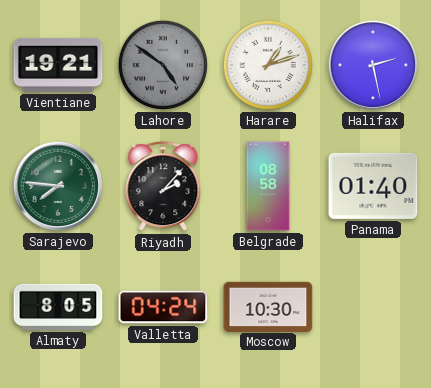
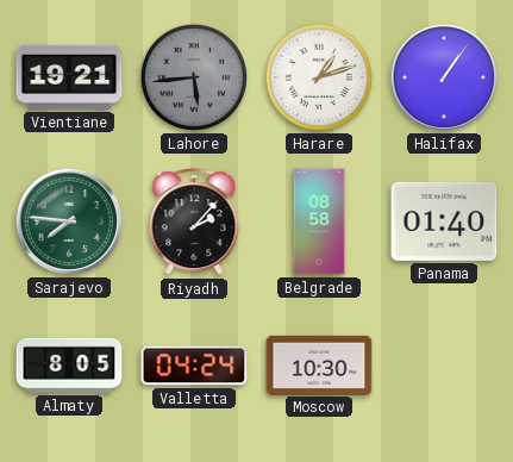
Lahore: 4:51 -> 5:44
Halifax: 2:28 -> 1:06
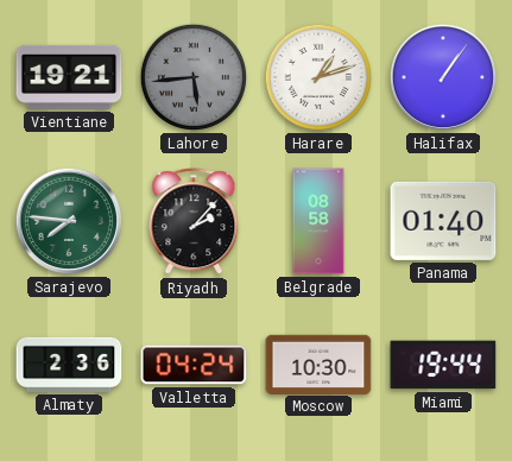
Almaty: 8:05 -> 2:36
Miami: none -> 19:44
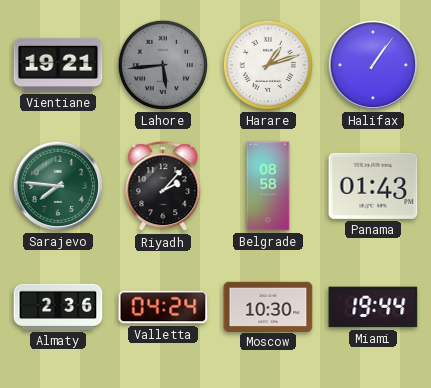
Panama: 01:40 -> 01:43
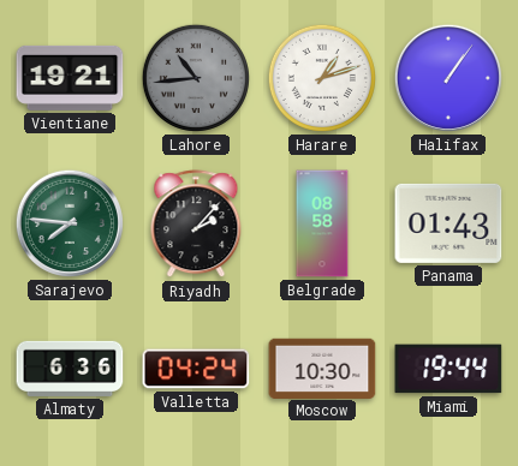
Lahore: 5:44 -> 10:44
Almaty: 2:36 -> 6:36
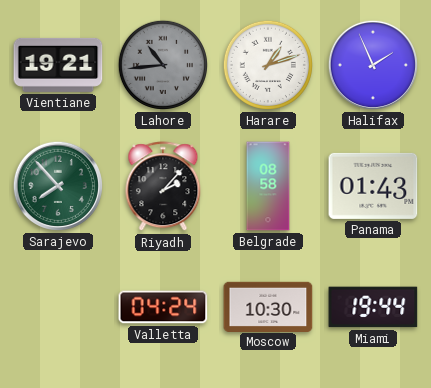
Halifax: 1:06 -> 1:56
Sarajevo: 7:46 -> 7:53
Almaty: 6:36 -> none
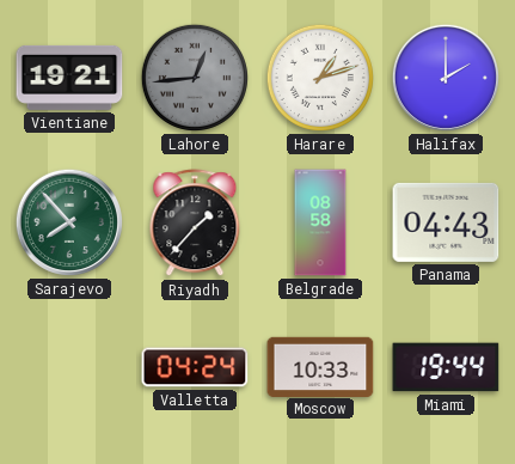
Lahore: 10:44 -> 12:44
Halifax: 1:56 -> 2:00
Riyadh: 2:07 -> 1:37
Panama: 01:43 -> 04:43
Moscow: 10:30 -> 10:33
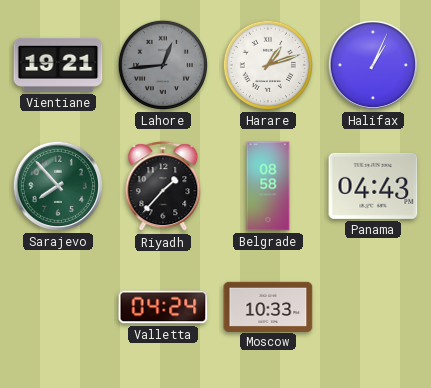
Halifax: 2:00 -> 1:04
Miami: 19:44 -> none
